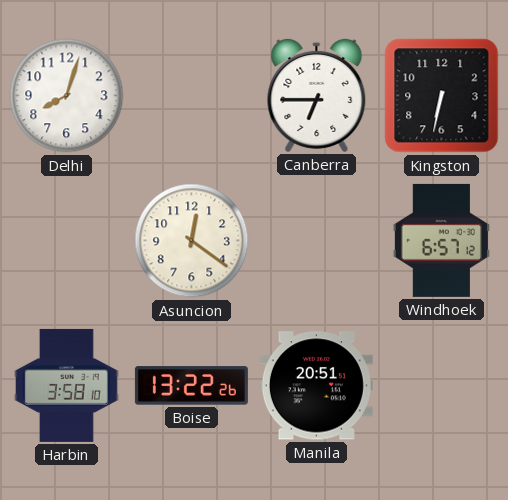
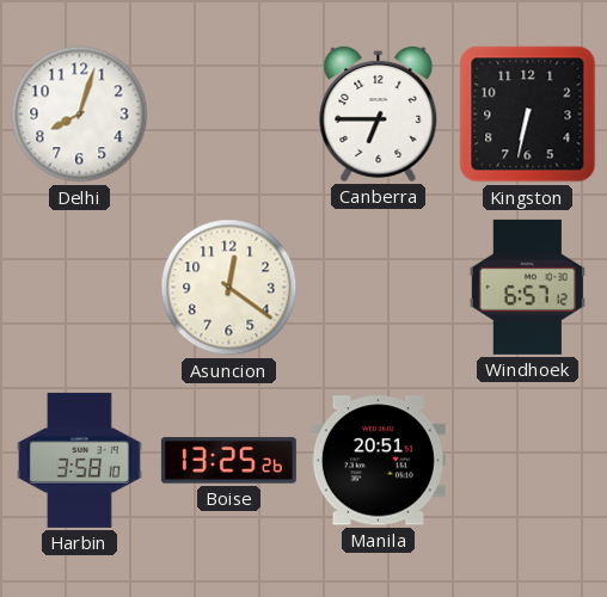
Boise: 13:22 -> 13:25
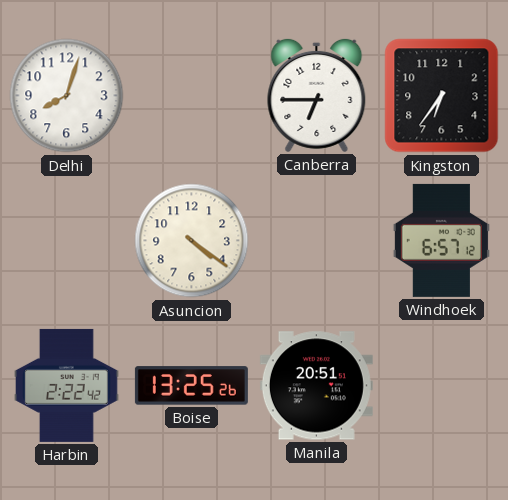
Kingston: 6:32 -> 6:36
Asuncion: 12:21 -> 4:21
Harbin: 3:58 -> 2:22
